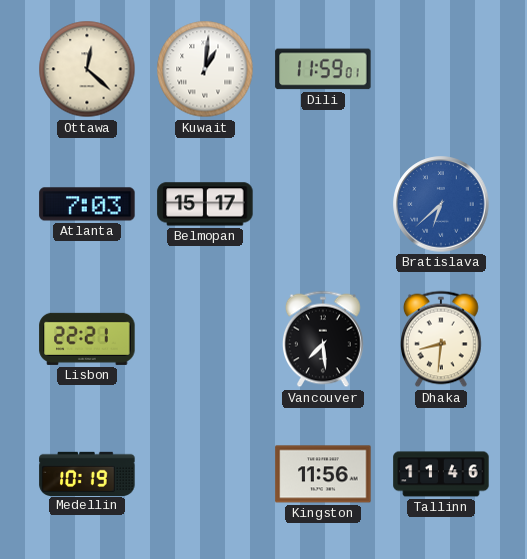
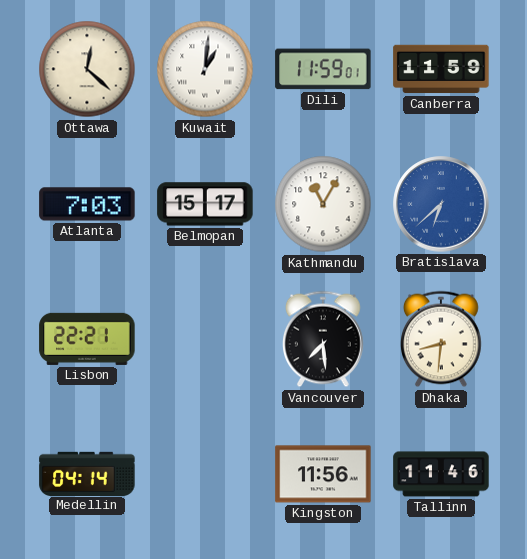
Canberra: none -> 11:59
Kathmandu: none -> 11:05
Medellin: 10:19 -> 04:14
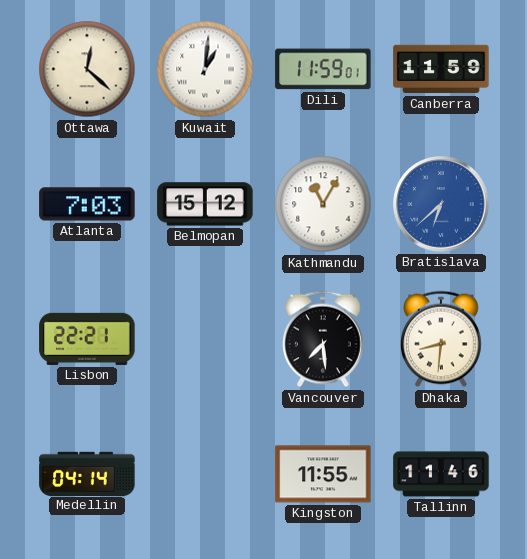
Belmopan: 15:17 -> 15:12
Kingston: 11:56 -> 11:55
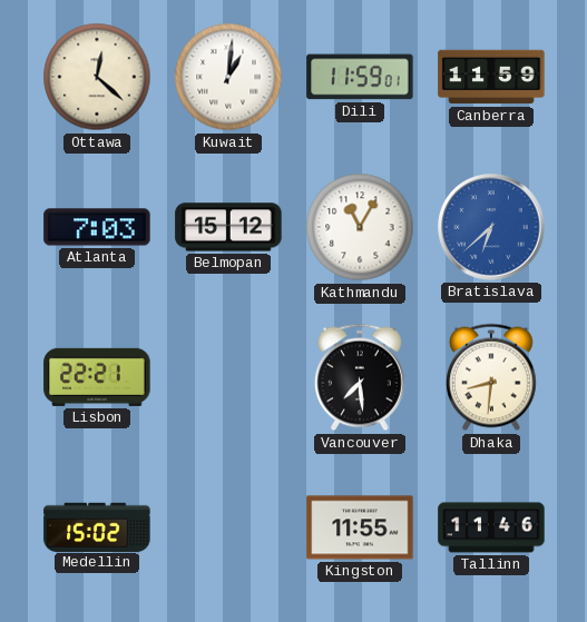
Medellin: 04:14 -> 15:02
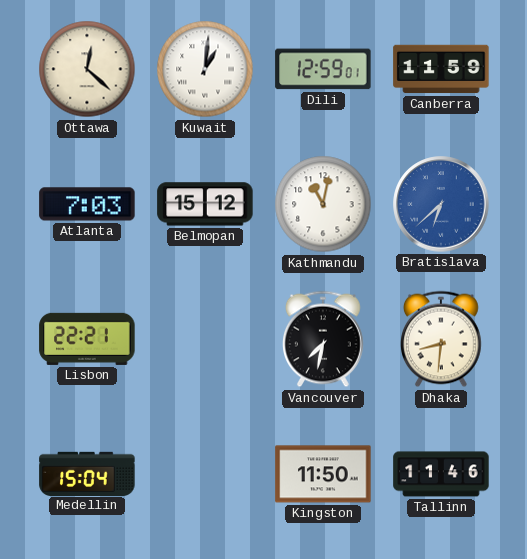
Dili: 11:59 -> 12:59
Kathmandu: 11:05 -> 11:02
Vancouver: 7:29 -> 7:32
Medellin: 15:02 -> 15:04
Kingston: 11:55 -> 11:50
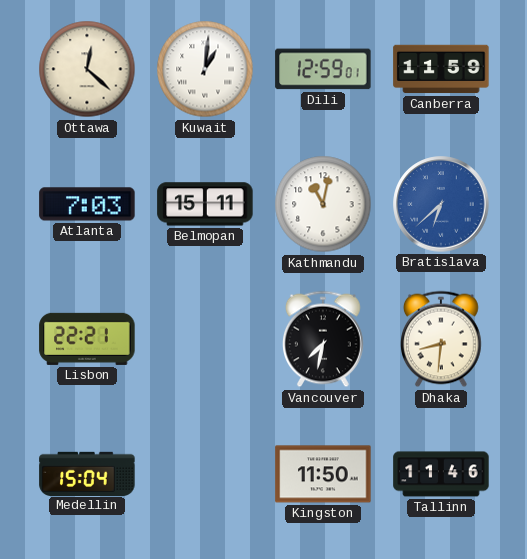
Belmopan: 15:12 -> 15:11
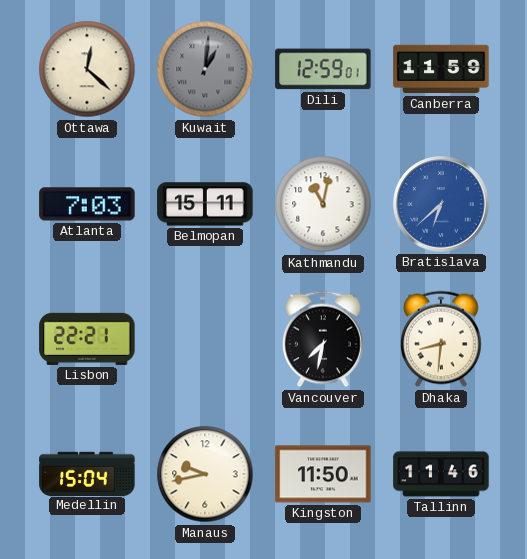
Kuwait dial: white -> grey
Manaus: none -> 9:43
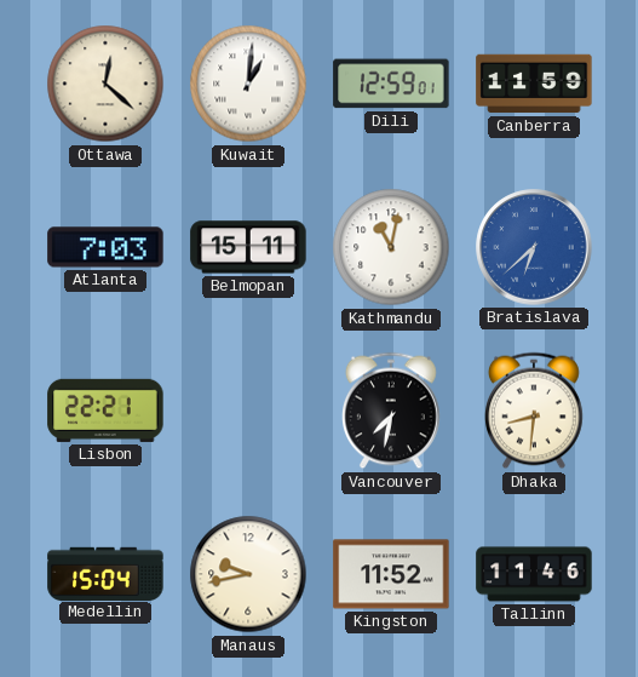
Kuwait dial: grey -> white
Kingston: 11:50 -> 11:52
